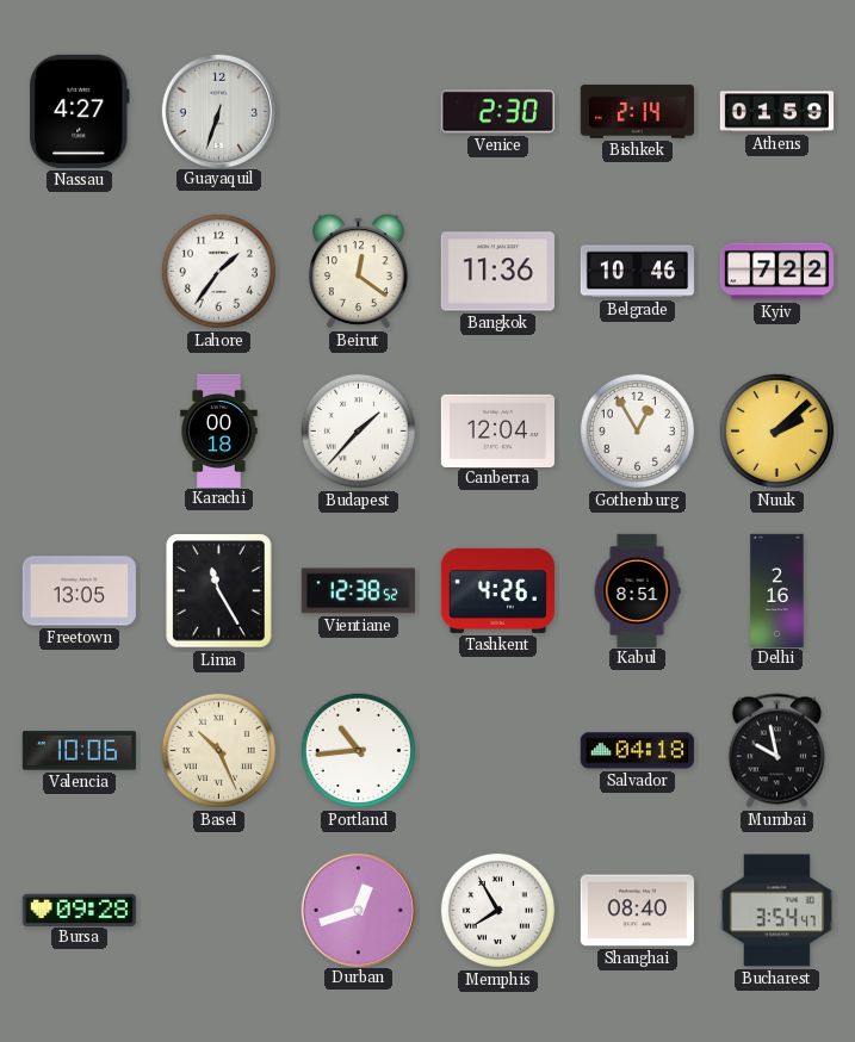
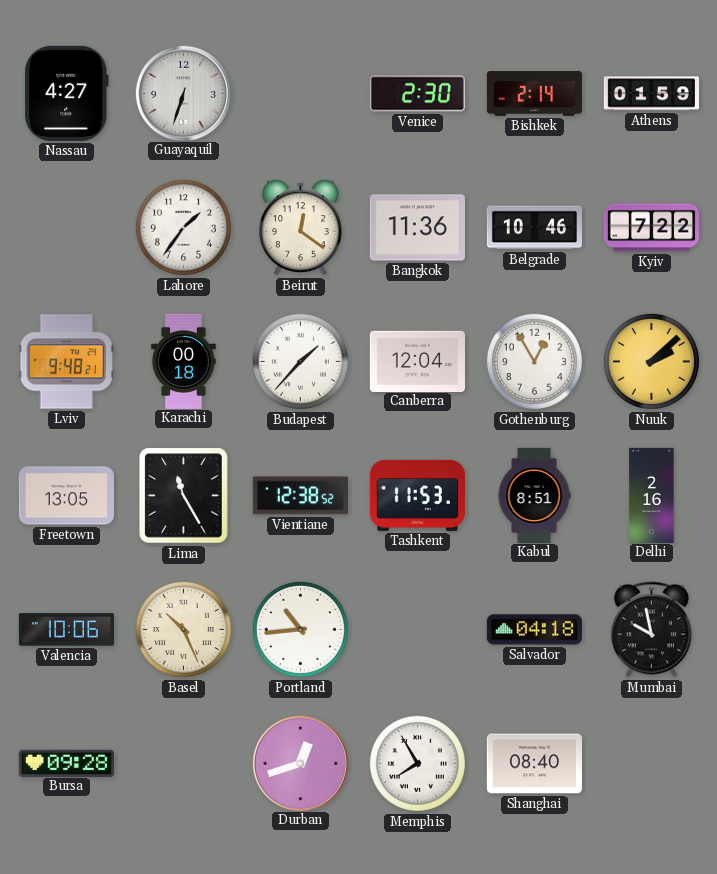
Lviv: none -> 9:48
Tashkent: 4:26 -> 11:53
Bucharest: 3:54 -> none
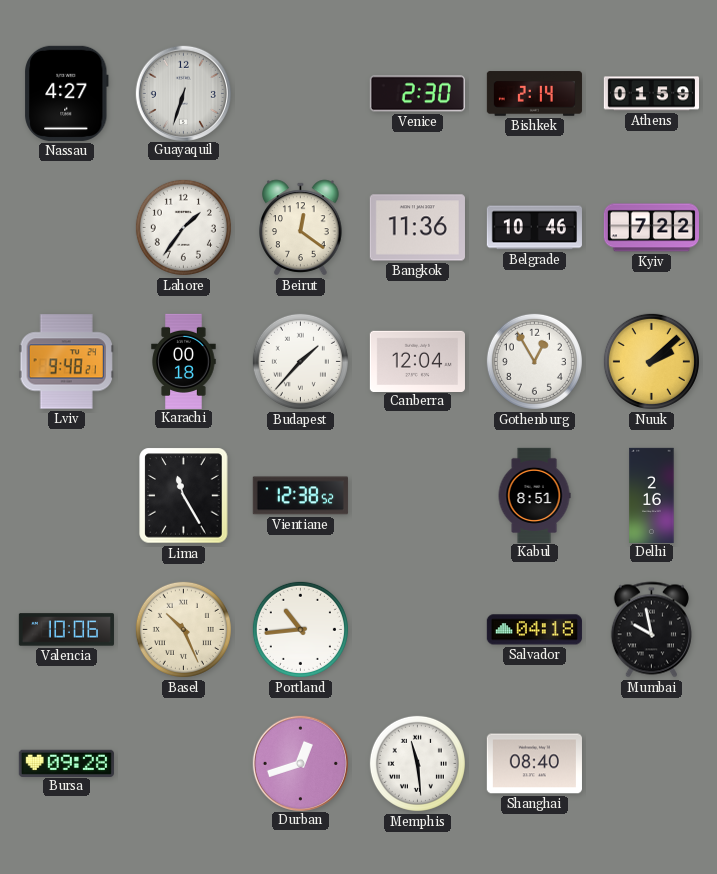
Freetown: 13:05 -> none
Tashkent: 11:53 -> none
Memphis: 7:55 -> 11:29
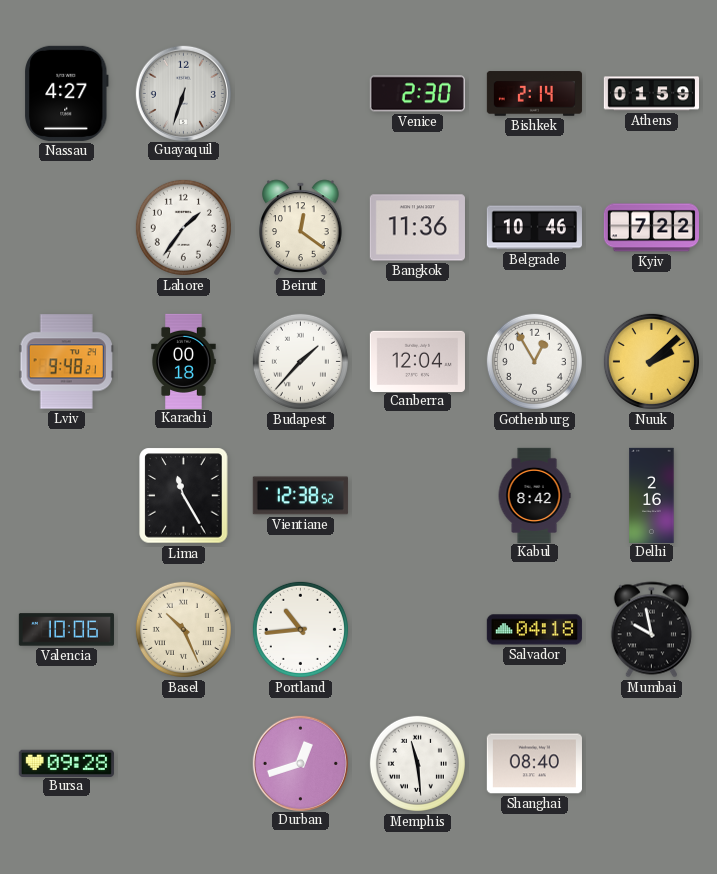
Kabul: 8:51 -> 8:42
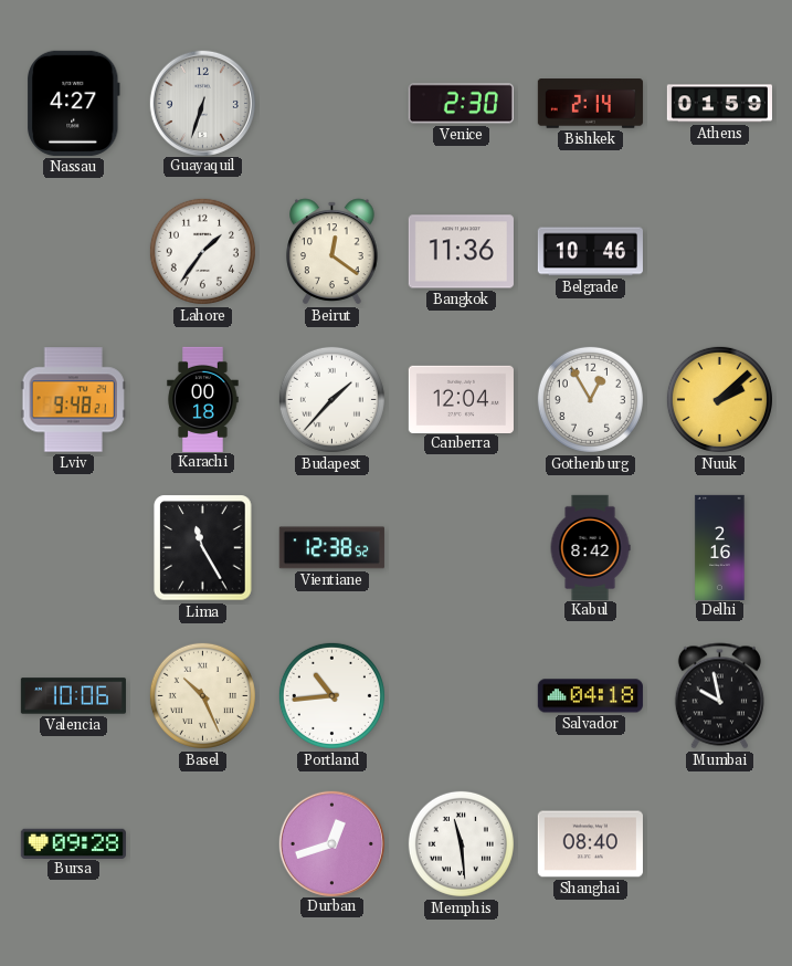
Kyiv: 7:22 -> none
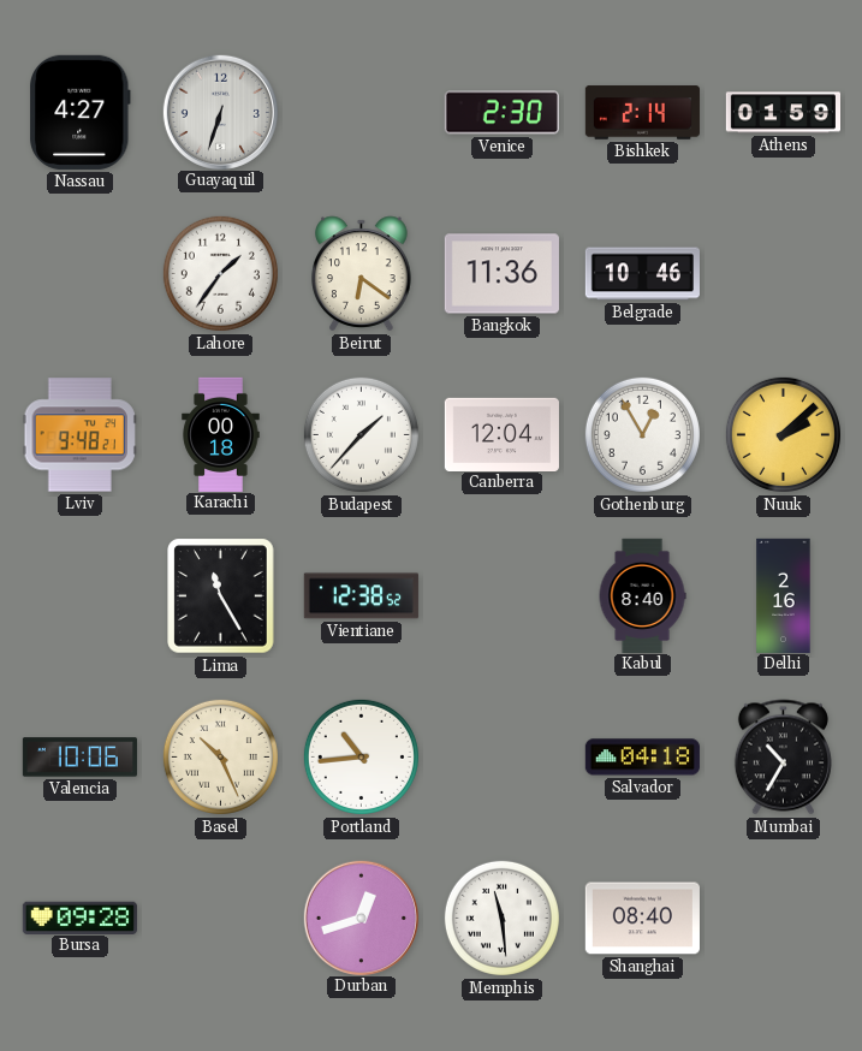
Beirut: 12:21 -> 6:21
Kabul: 8:42 -> 8:40
Mumbai: 9:58 -> 10:35
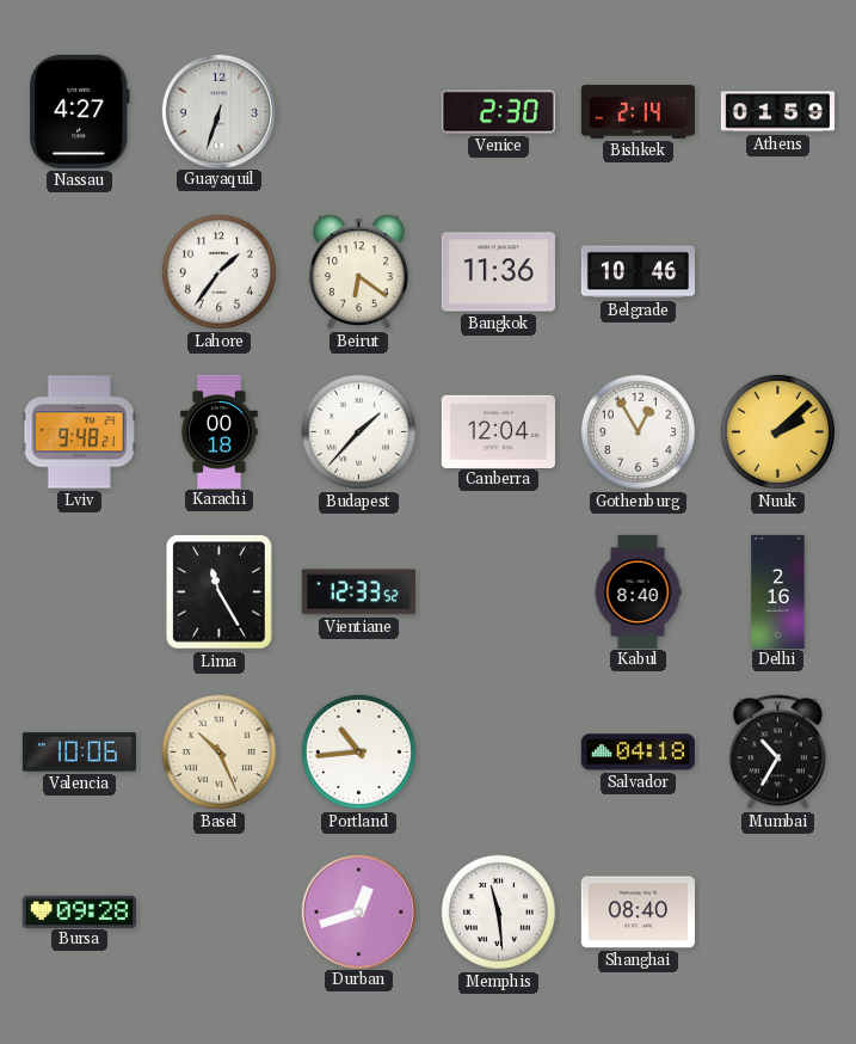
Vientiane: 12:38 -> 12:33
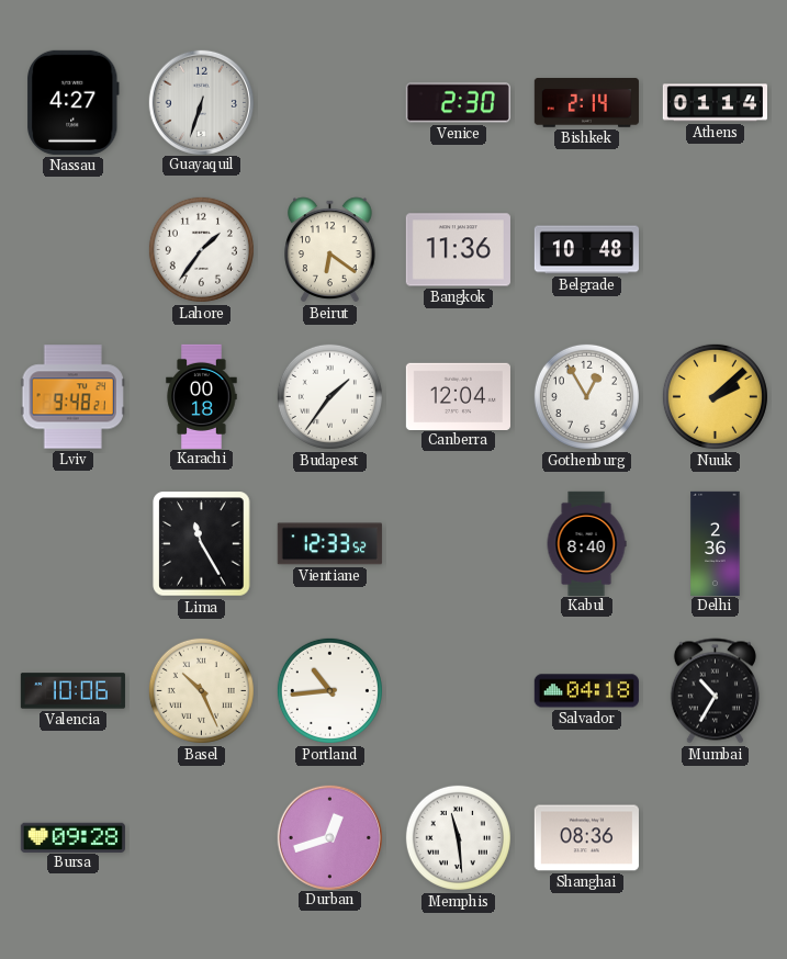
Athens: 01:59 -> 01:14
Belgrade: 10:46 -> 10:48
Budapest: 1:37 -> 1:36
Delhi: 2:16 -> 2:36
Shanghai: 08:40 -> 08:36
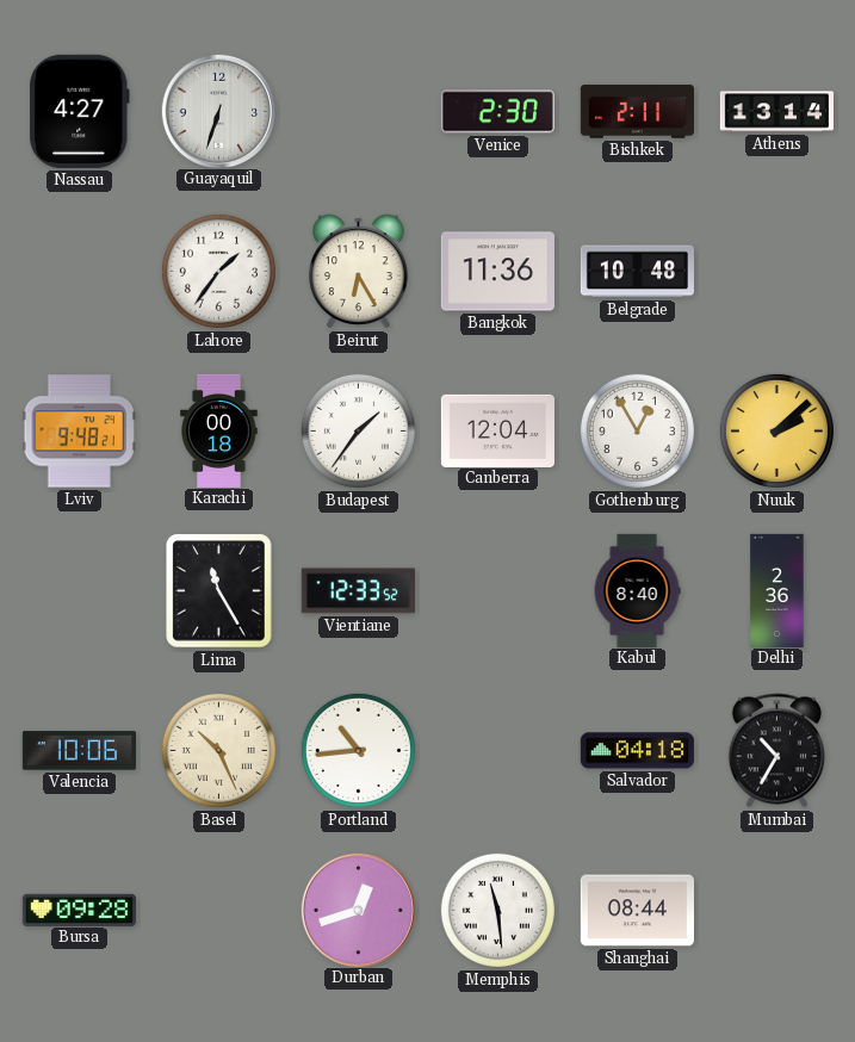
Bishkek: 2:14 -> 2:11
Athens: 01:14 -> 13:14
Beirut: 6:21 -> 6:25
Shanghai: 08:36 -> 08:44
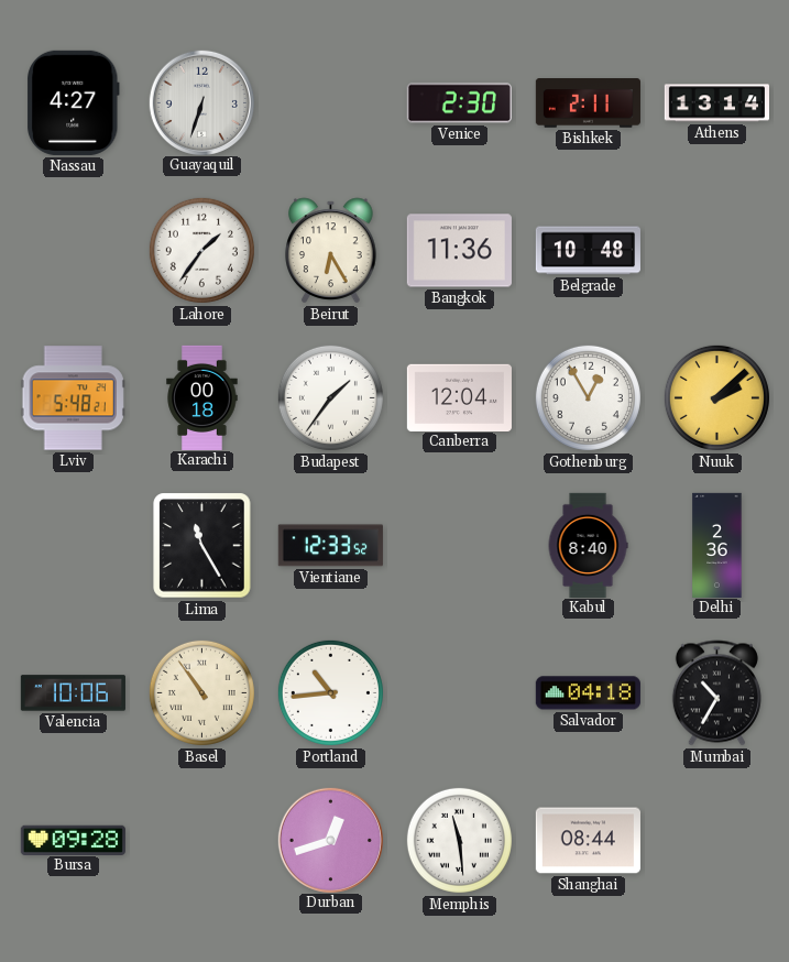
Lviv: 9:48 -> 5:48
Basel: 10:26 -> 10:54
